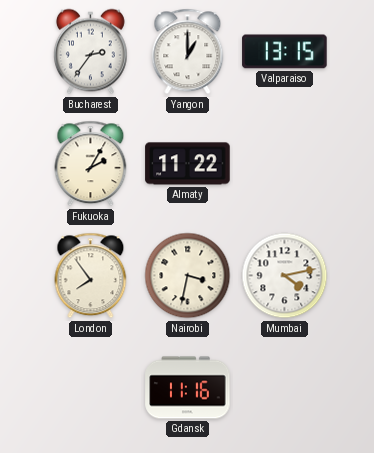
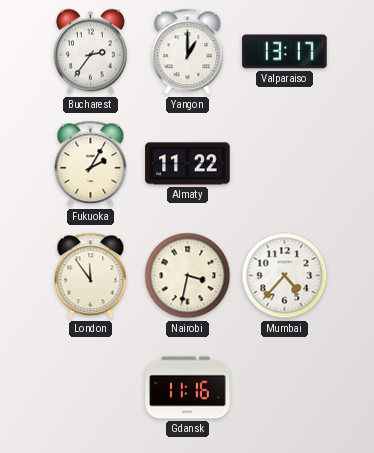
Valparaiso: 13:15 -> 13:17
London: 7:54 -> 11:54
Mumbai: 4:13 -> 4:37
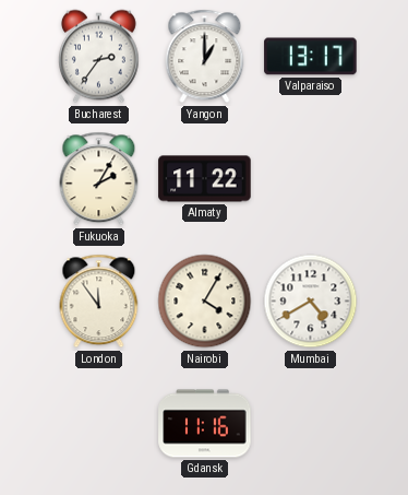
Nairobi: 3:32 -> 4:05
Mumbai: 4:37 -> 4:40
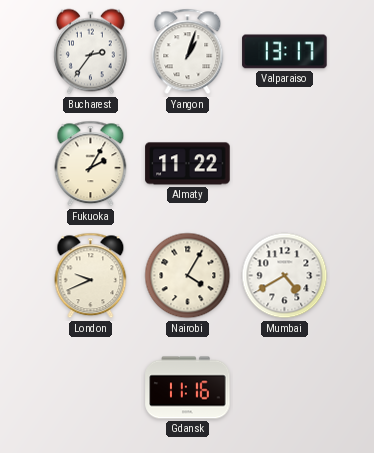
Yangon: 1:00 -> 1:03
London: 11:54 -> 9:41
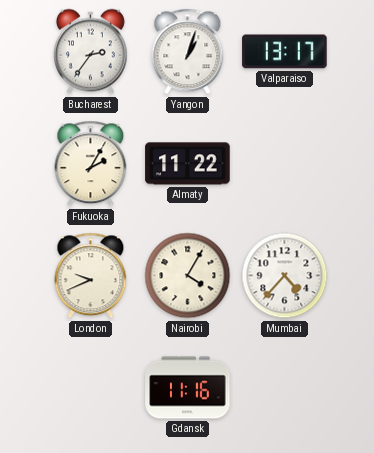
Mumbai: 4:40 -> 4:37
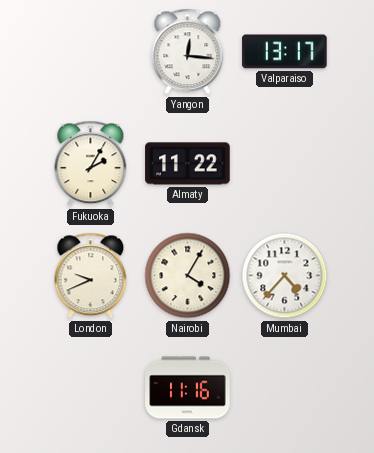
Bucharest: 2:36 -> none
Yangon: 1:03 -> 12:16
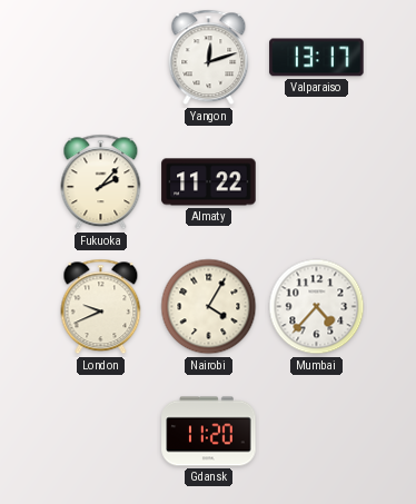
Yangon: 12:16 -> 12:12
Fukuoka: 2:05 -> 2:07
Gdansk: 11:16 -> 11:20
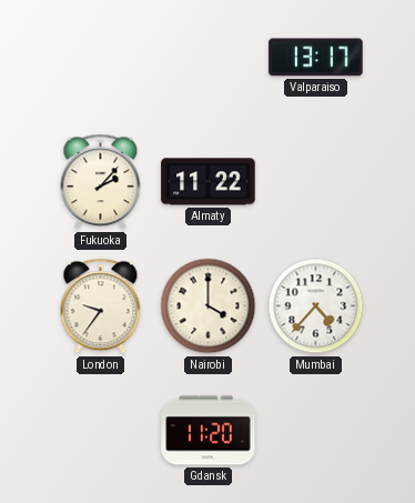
Yangon: 12:12 -> none
London: 9:41 -> 9:36
Nairobi: 4:05 -> 4:00
